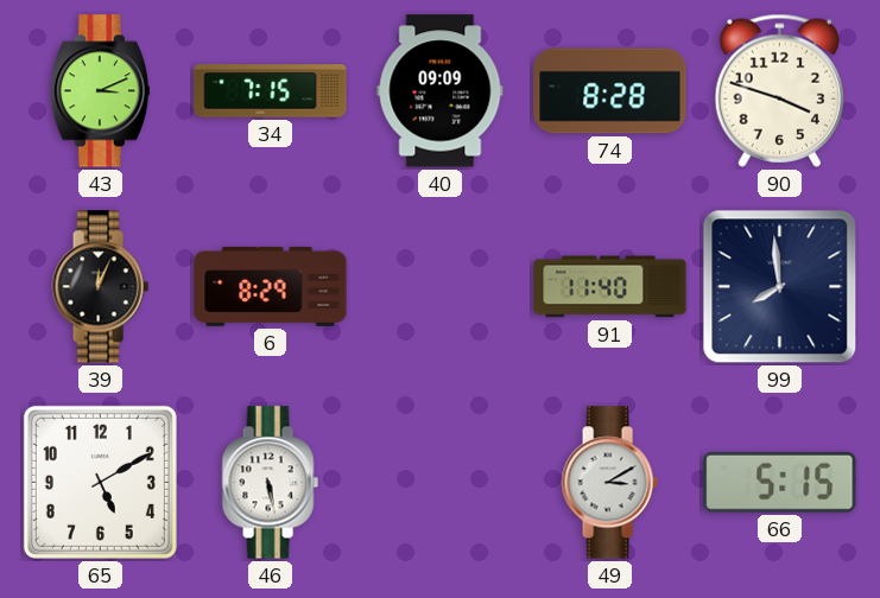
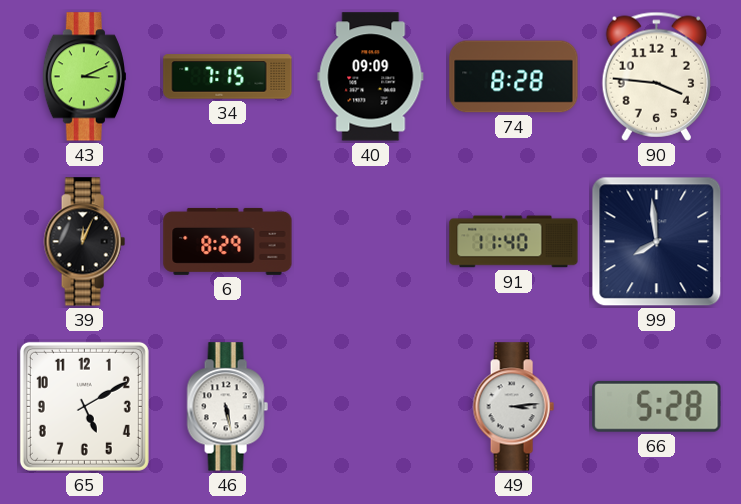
90: 3:48 -> 3:46
49: 3:10 -> 3:14
66: 5:15 -> 5:28
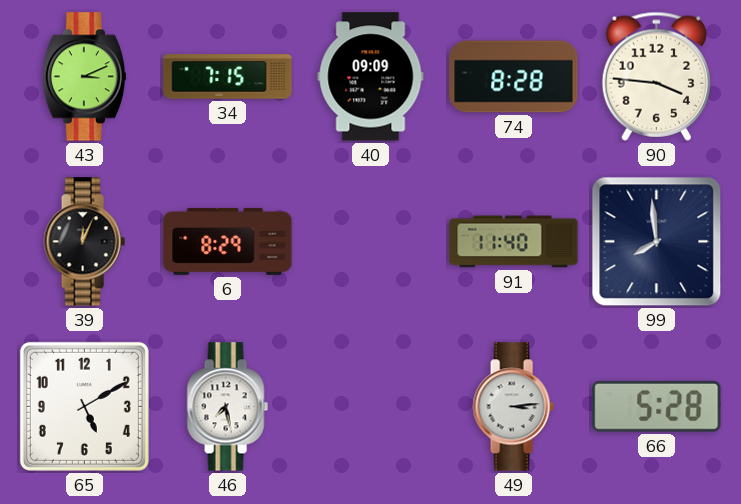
46: 5:28 -> 7:28
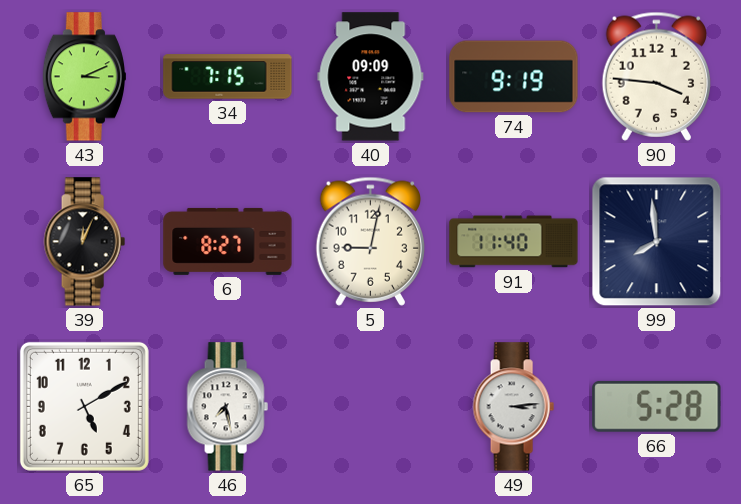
74: 8:28 -> 9:19
6: 8:29 -> 8:27
5: none -> 9:02
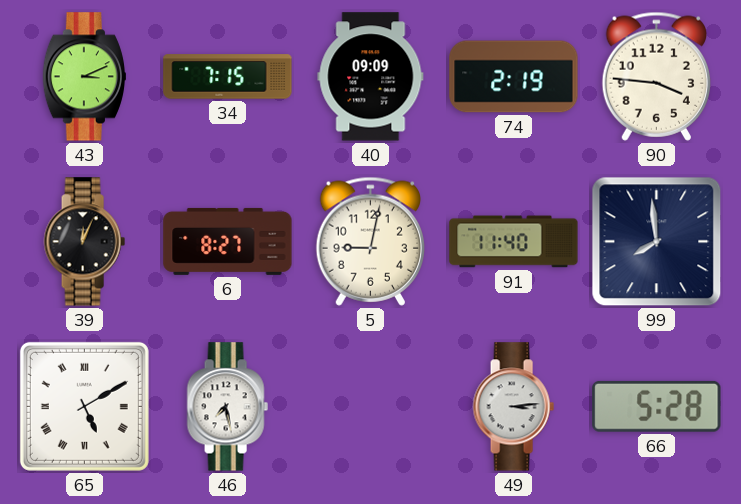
74: 9:19 -> 2:19
65 numerals: Arabic -> Roman
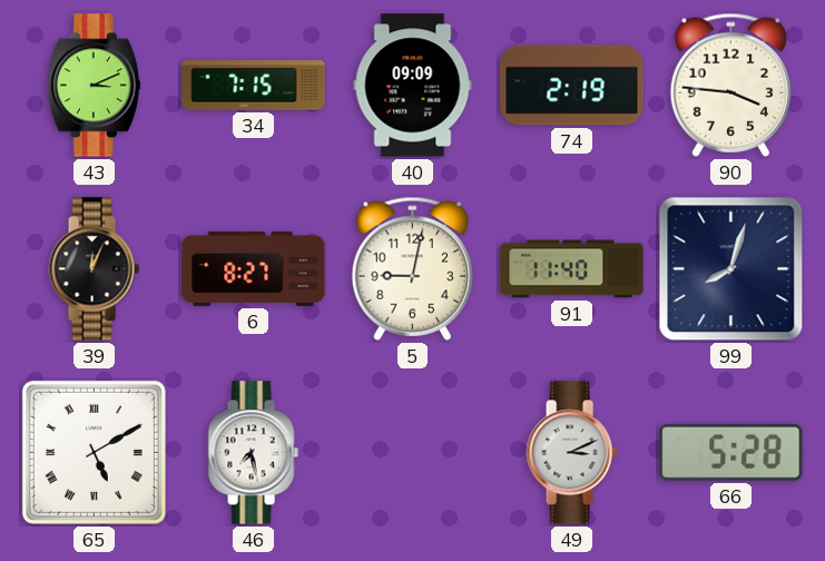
99: 7:59 -> 8:03
49: 3:14 -> 3:11
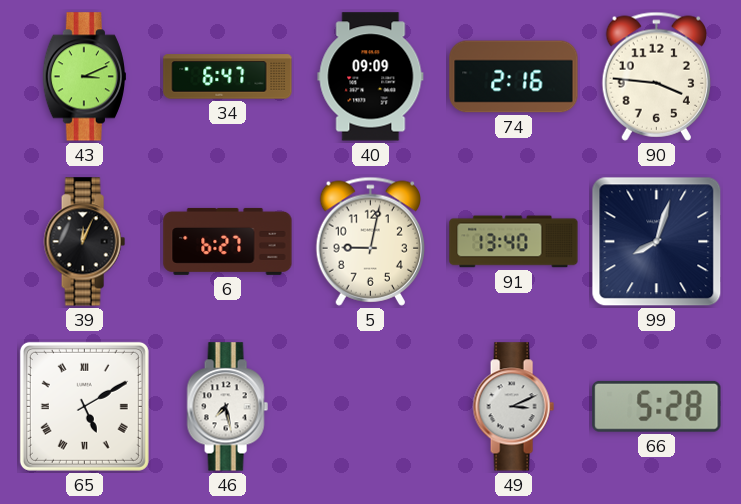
34: 7:15 -> 6:47
74: 2:19 -> 2:16
6: 8:27 -> 6:27
91: 11:40 -> 13:40
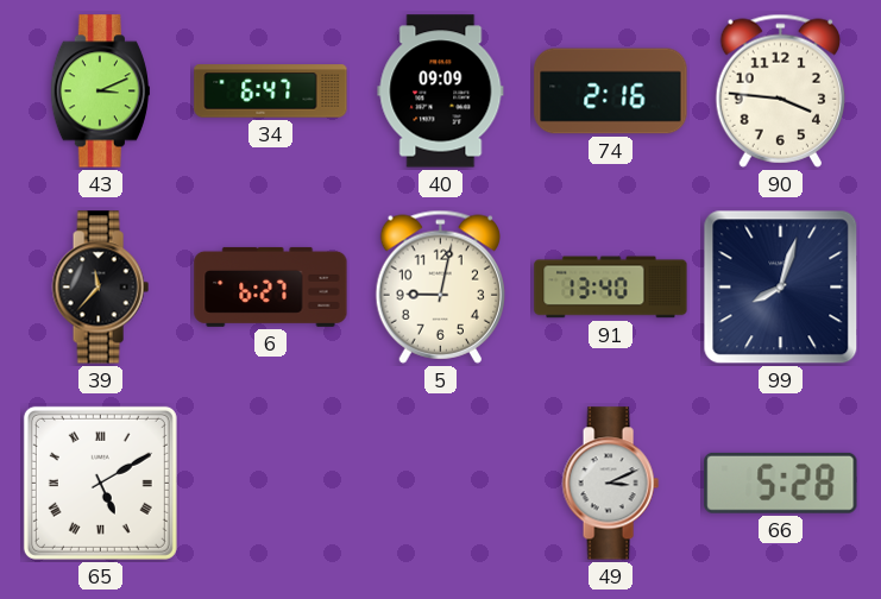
39: 12:04 -> 11:37
46: 7:28 -> none
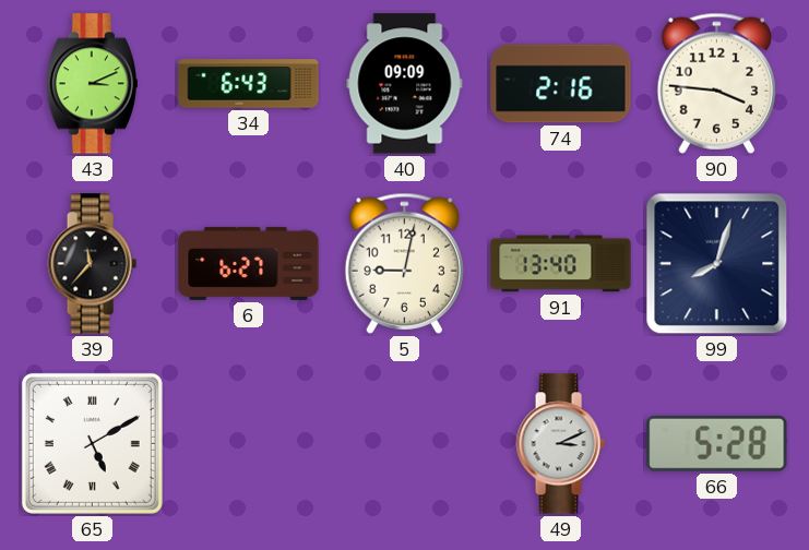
34: 6:47 -> 6:43
